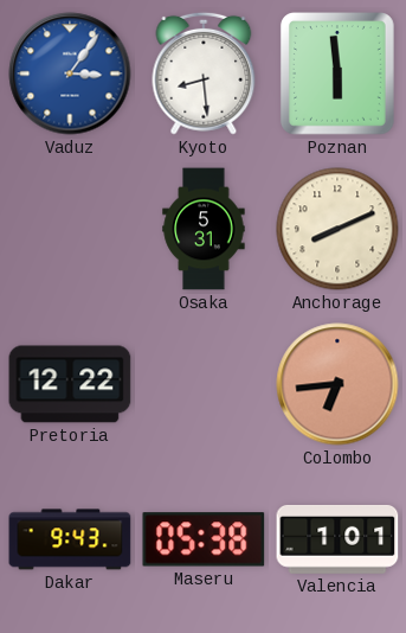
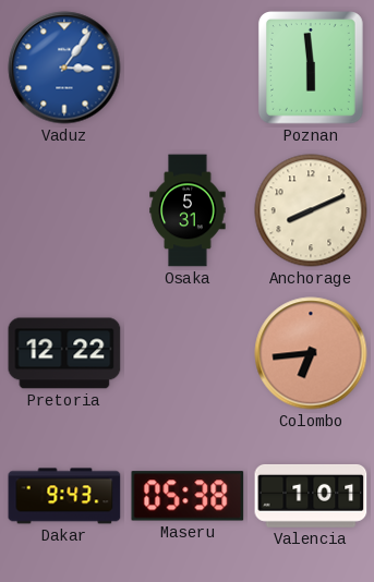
Kyoto: 8:29 -> none
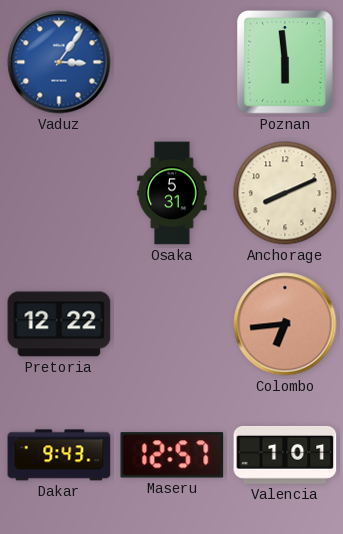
Maseru: 05:38 -> 12:57
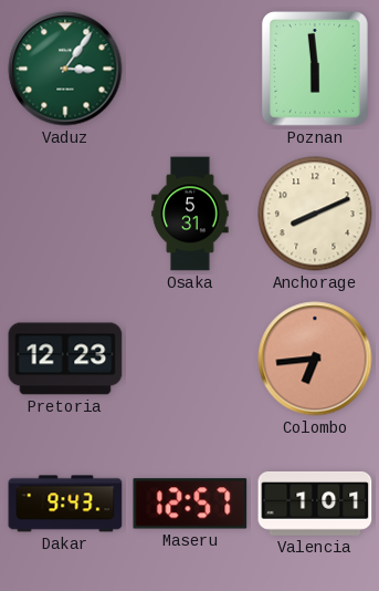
Vaduz dial: blue -> green
Pretoria: 12:22 -> 12:23
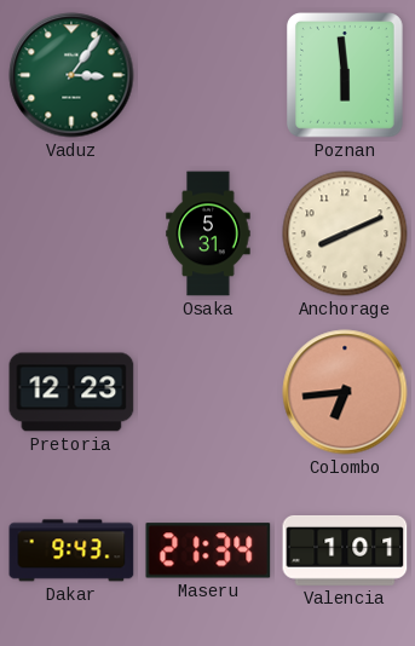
Maseru: 12:57 -> 21:34
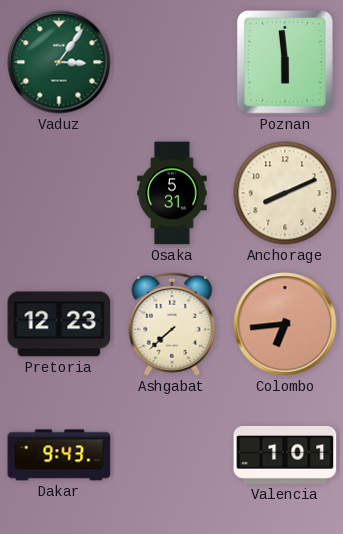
Ashgabat: none -> 7:38
Maseru: 21:34 -> none
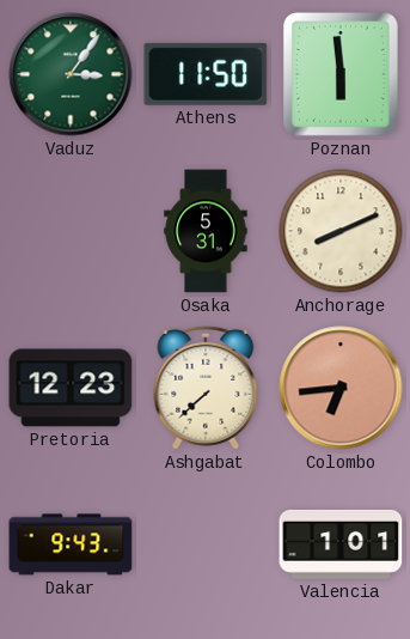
Athens: none -> 11:50
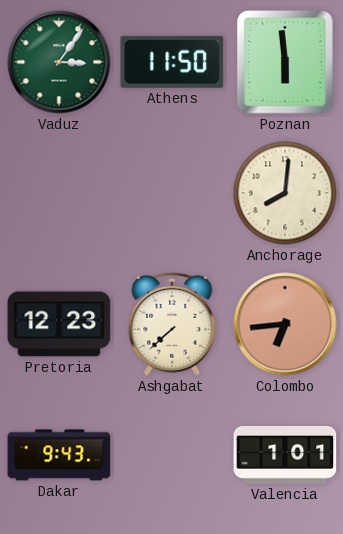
Osaka: 5:31 -> none
Anchorage: 8:11 -> 8:01
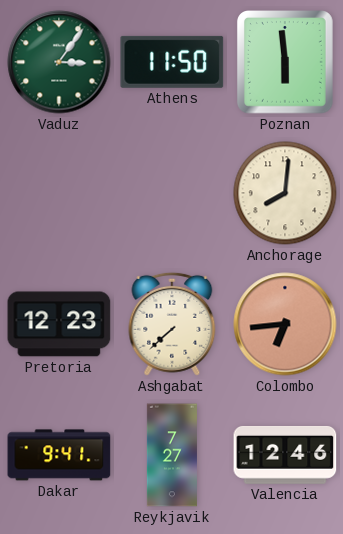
Dakar: 9:43 -> 9:41
Reykjavik: none -> 7:27
Valencia: 1:01 -> 12:46
